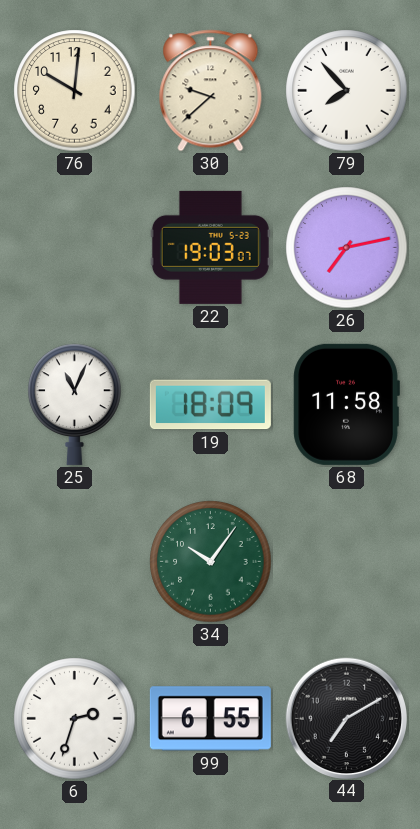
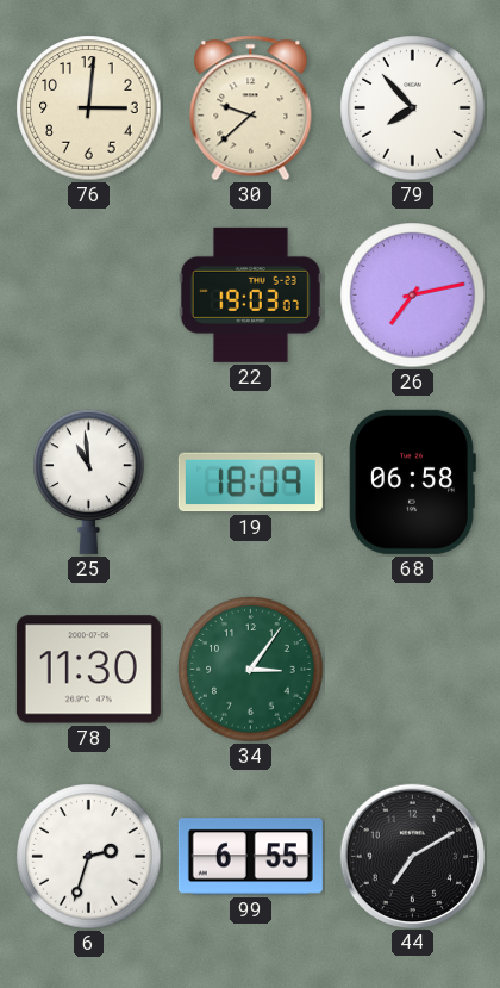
76: 10:01 -> 3:01
25: 11:04 -> 10:59
68: 11:58 -> 06:58
78: none -> 11:30
34: 10:06 -> 3:06
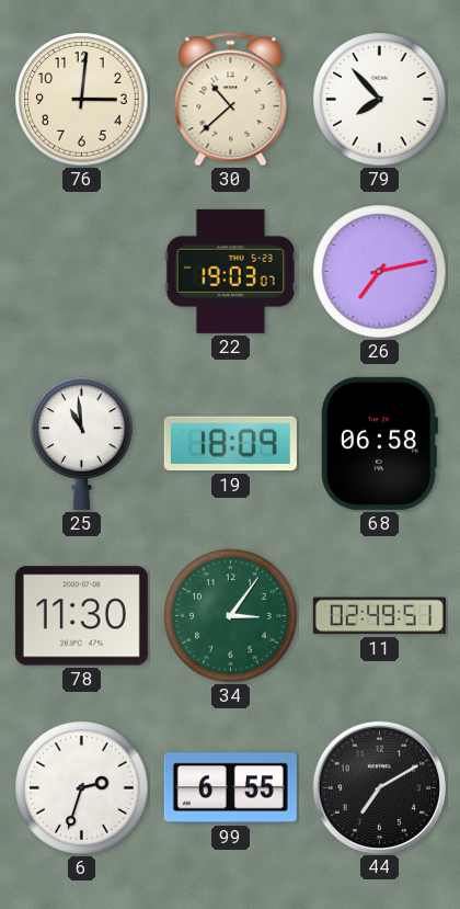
30: 9:38 -> 10:38
11: none -> 02:49
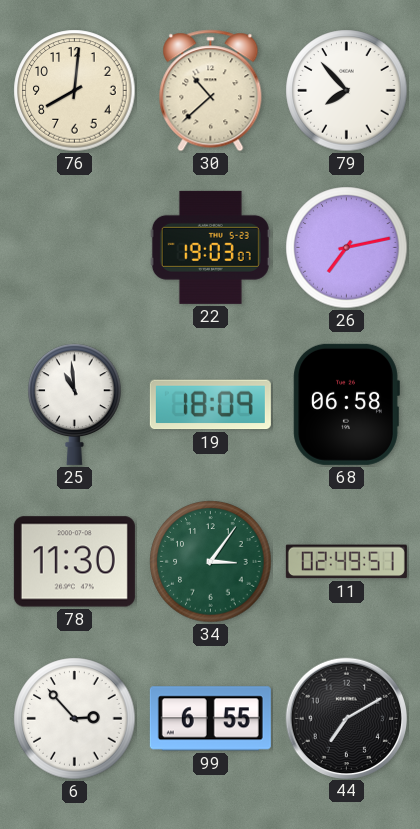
76: 3:01 -> 8:01
6: 2:33 -> 2:53
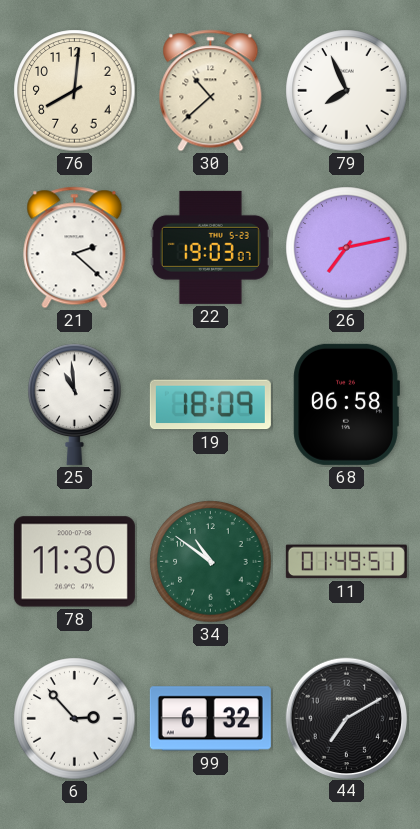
79: 7:53 -> 7:56
21: none -> 2:22
34: 3:06 -> 10:51
11: 02:49 -> 01:49
99: 6:55 -> 6:32
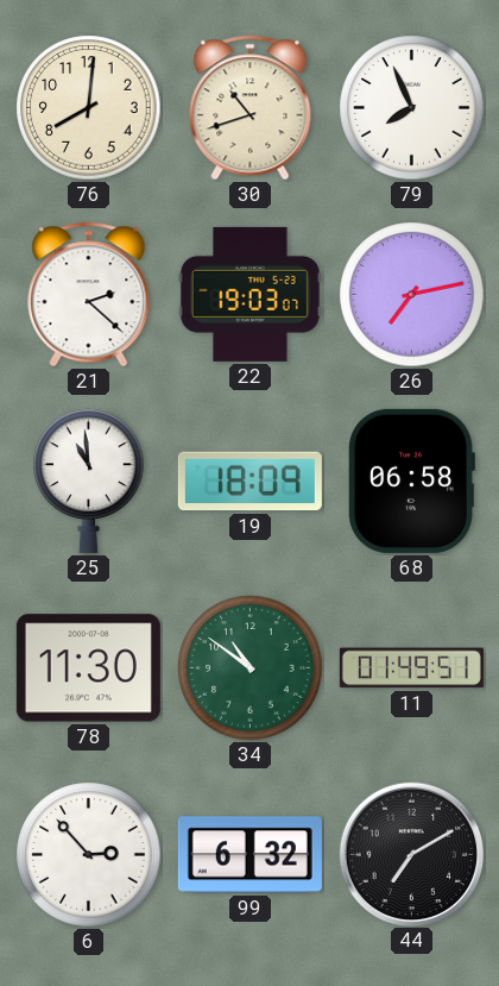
30: 10:38 -> 10:42
